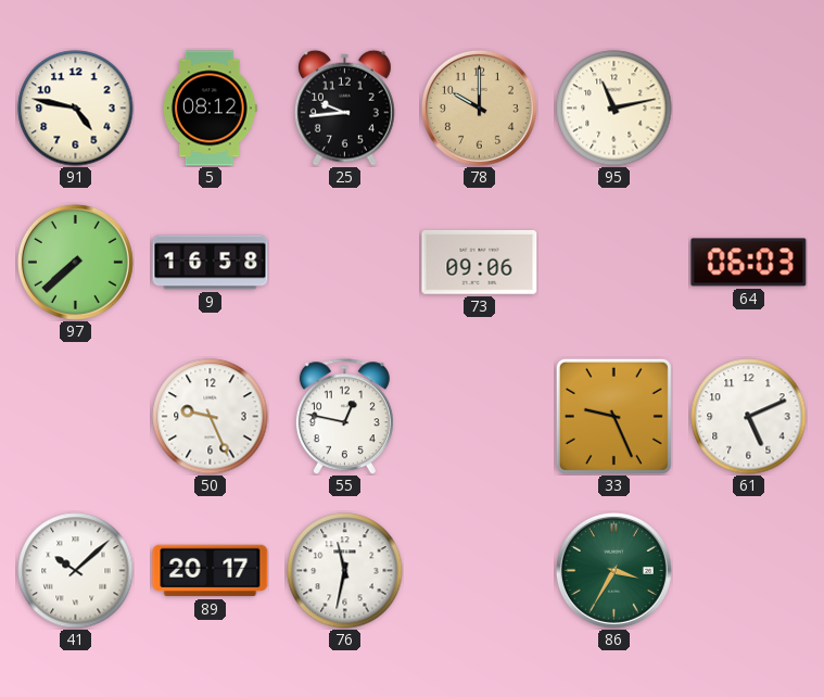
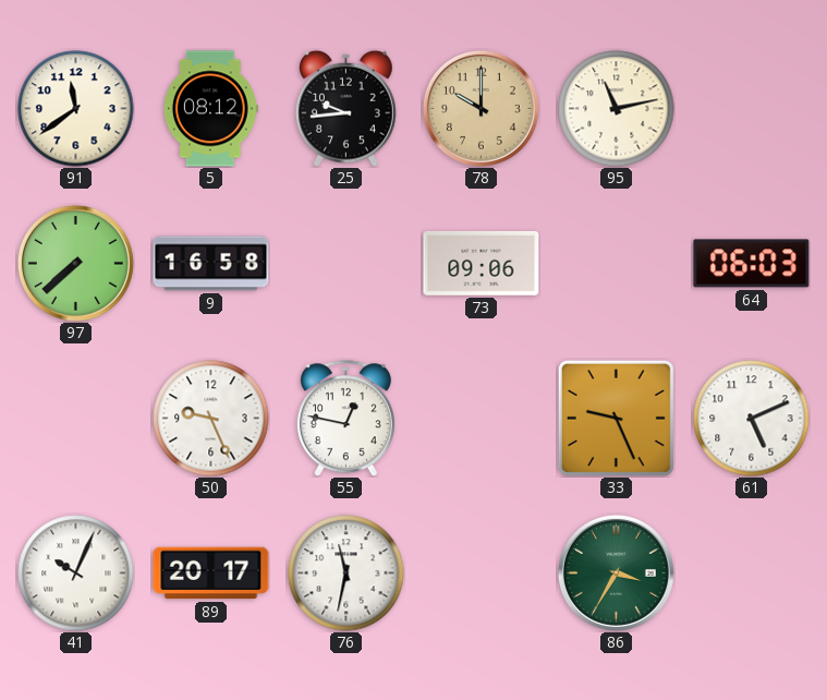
91: 4:47 -> 11:39
41: 10:08 -> 10:04
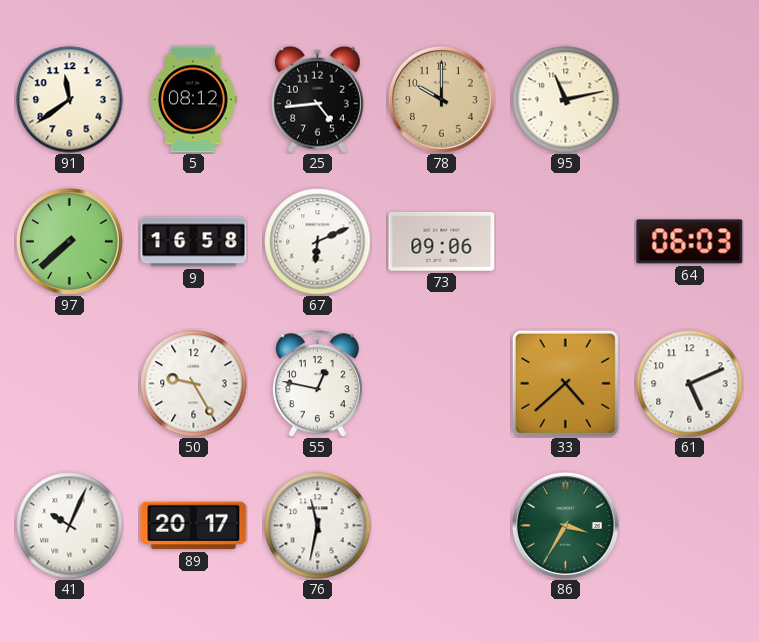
25: 9:44 -> 4:44
67: none -> 6:11
50: 9:26 -> 9:25
33: 9:26 -> 4:38
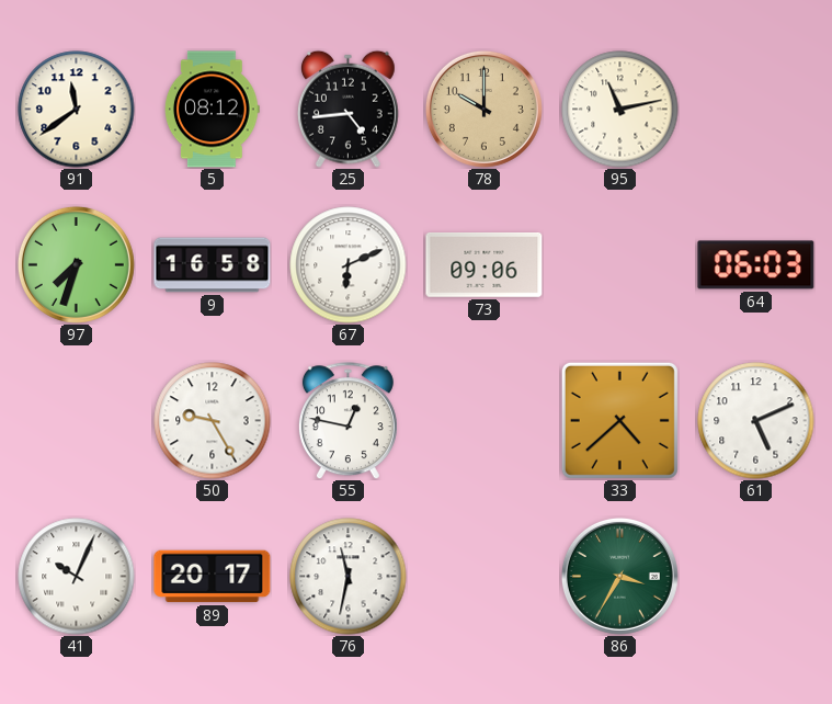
97: 7:38 -> 7:33
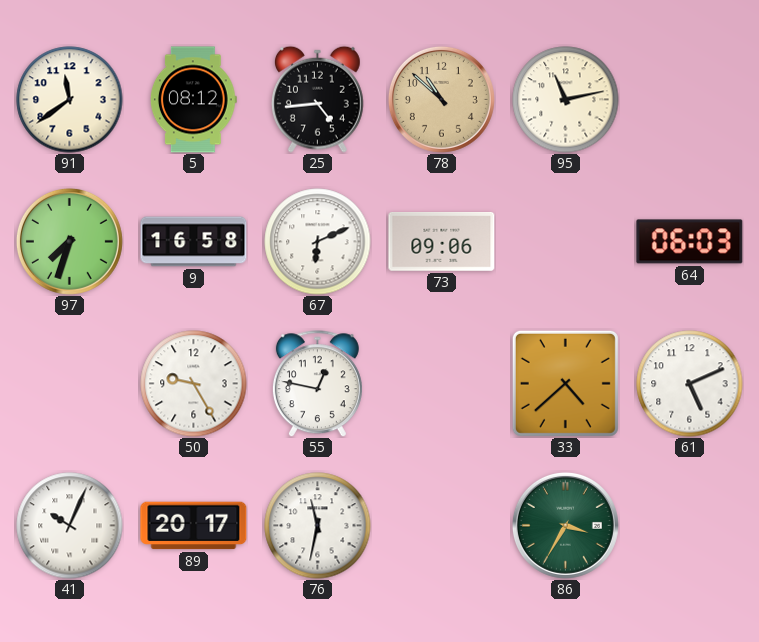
78: 10:00 -> 10:52
